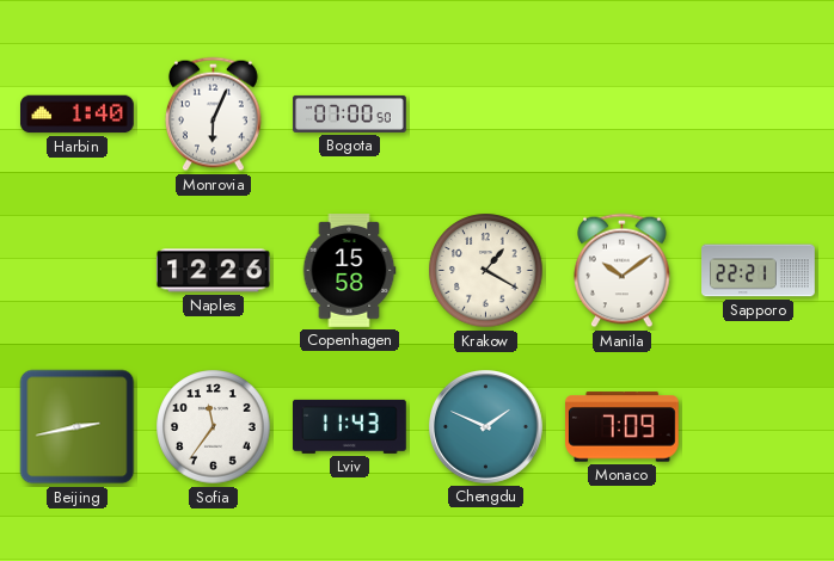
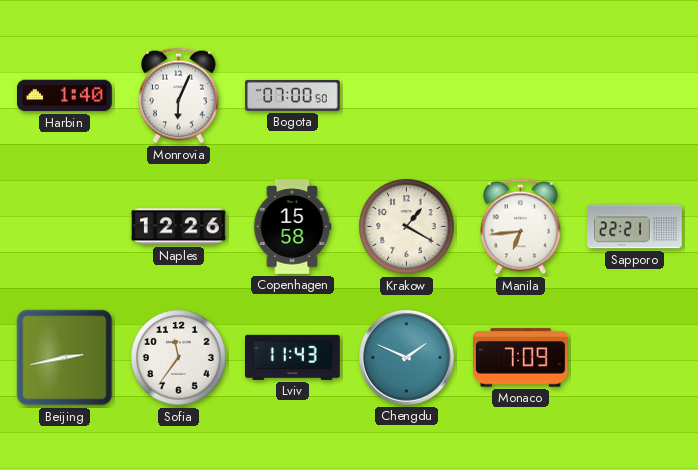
Manila: 10:09 -> 6:44
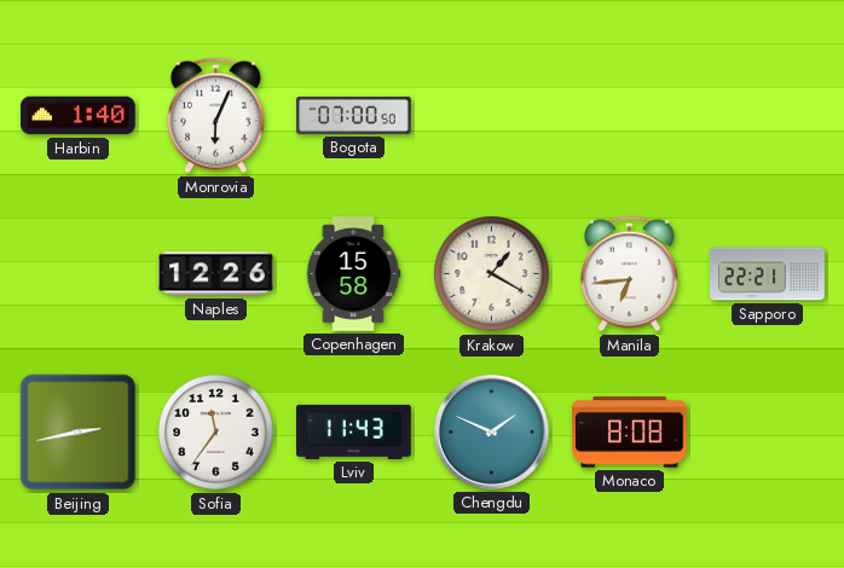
Monaco: 7:09 -> 8:08
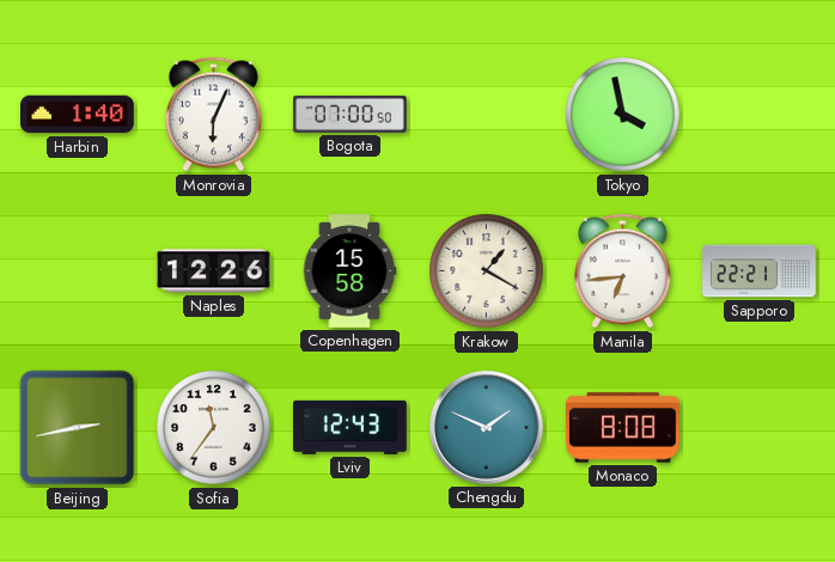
Tokyo: none -> 3:58
Lviv: 11:43 -> 12:43
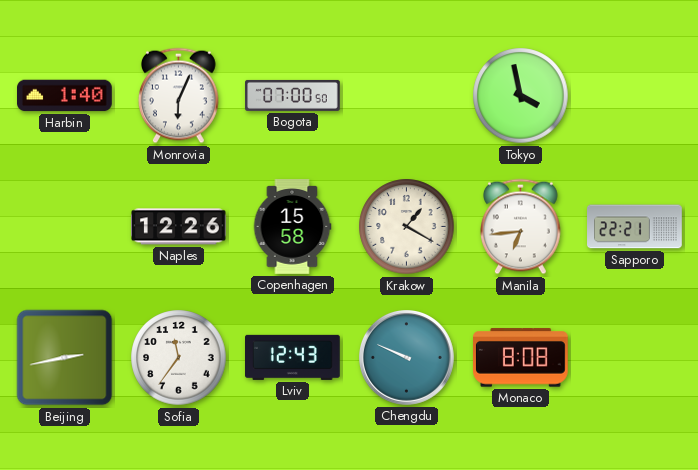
Chengdu: 1:49 -> 9:49
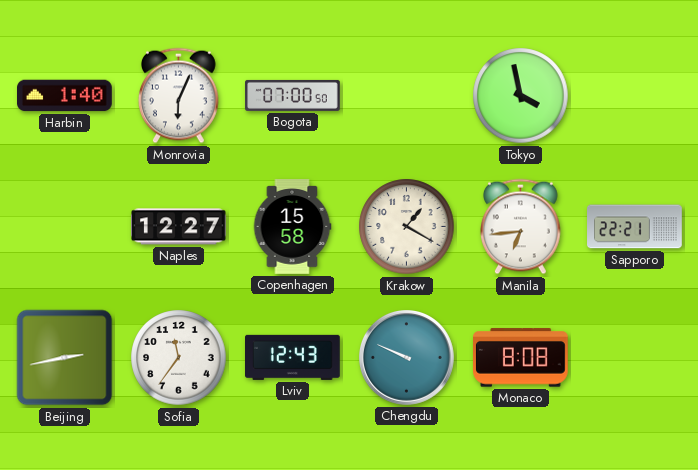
Naples: 12:26 -> 12:27
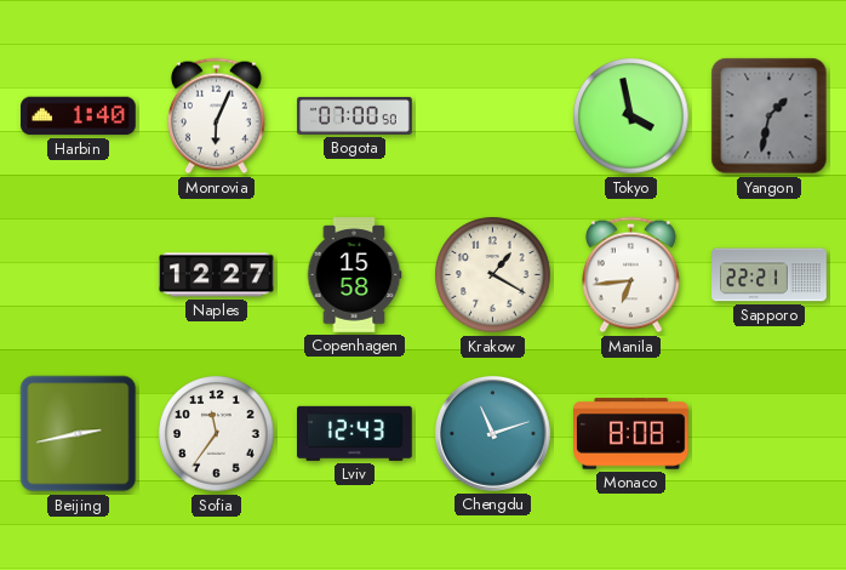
Yangon: none -> 1:32
Chengdu: 9:49 -> 11:12
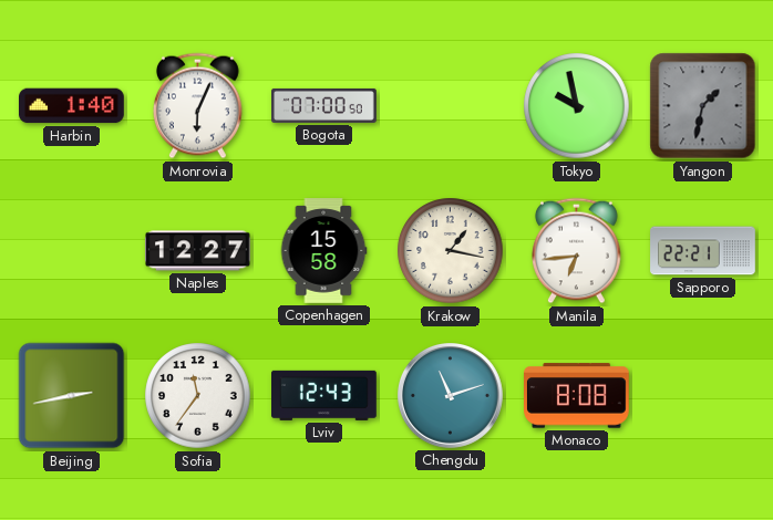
Tokyo: 3:58 -> 9:58
Krakow: 1:20 -> 1:17
